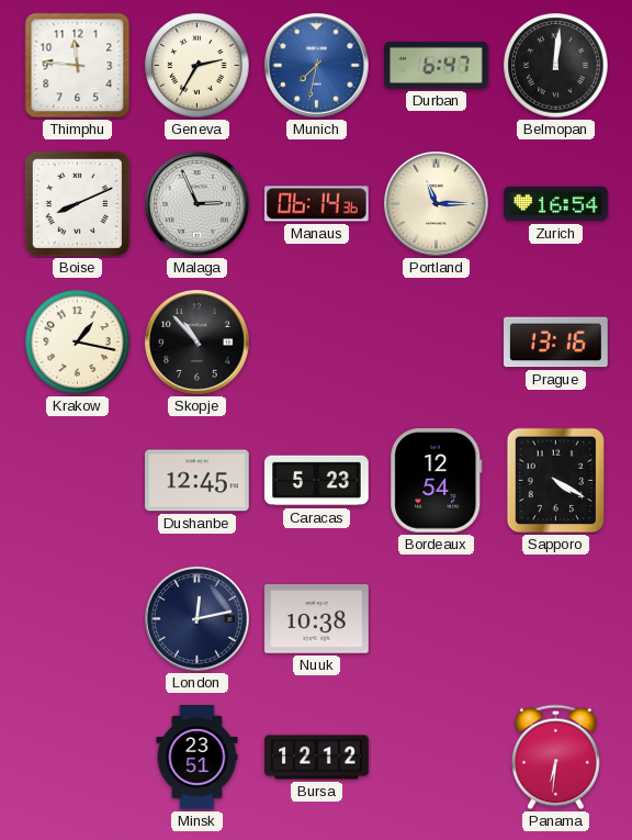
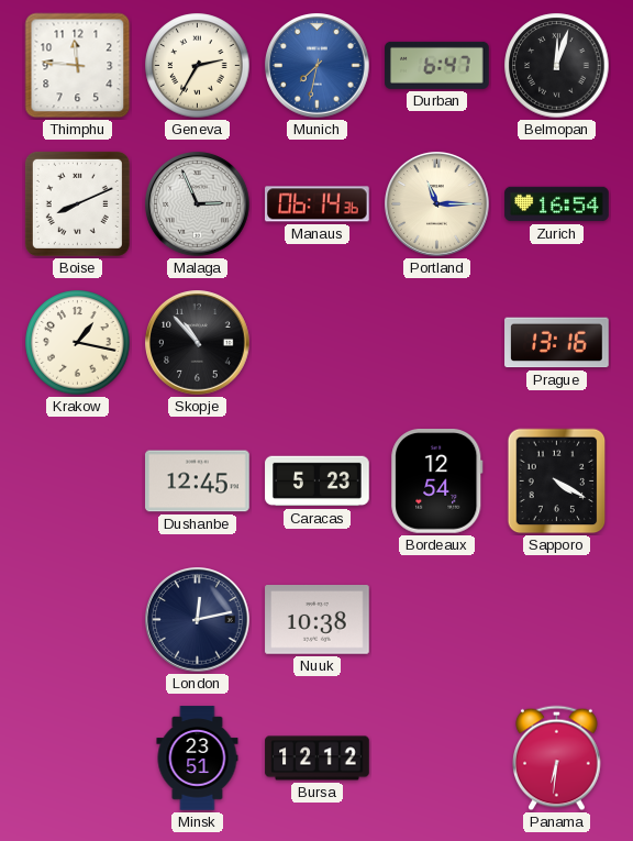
Belmopan: 12:01 -> 12:03
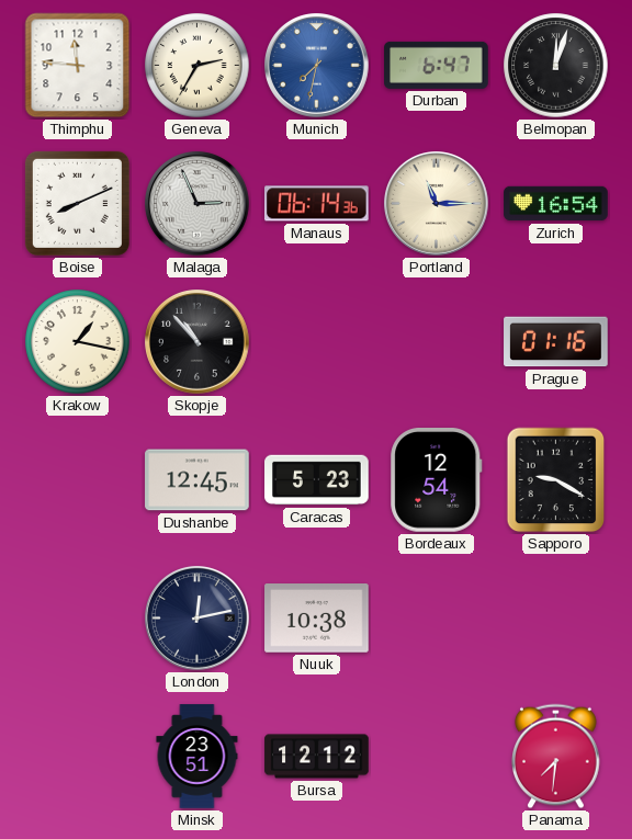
Prague: 13:16 -> 01:16
Sapporo: 4:20 -> 9:20
Panama: 6:31 -> 7:31
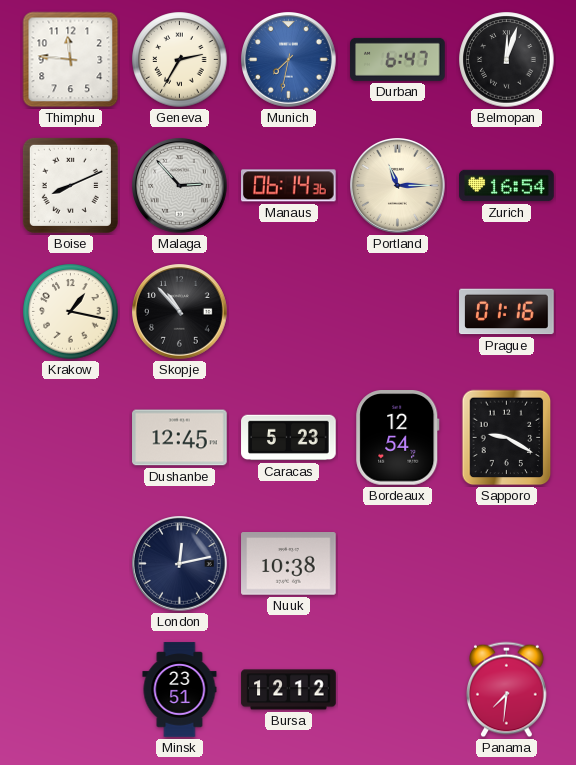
Malaga: 2:56 -> 2:53
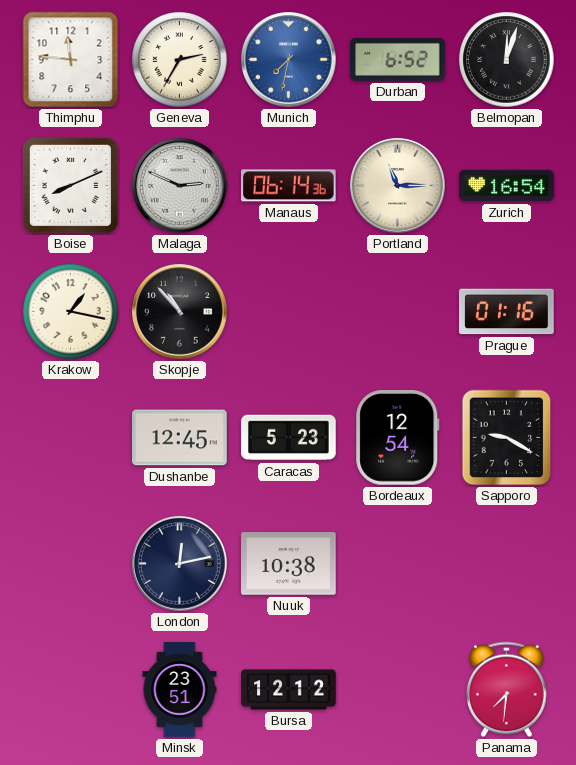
Durban: 6:47 -> 6:52
Malaga: 2:53 -> 2:49
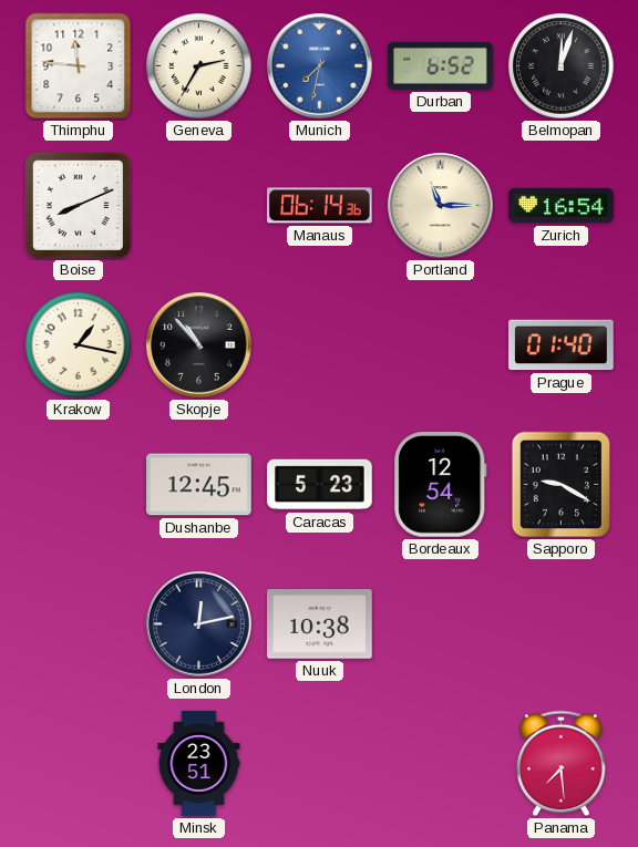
Malaga: 2:49 -> none
Prague: 01:16 -> 01:40
Bursa: 12:12 -> none
Panama: 7:31 -> 7:29
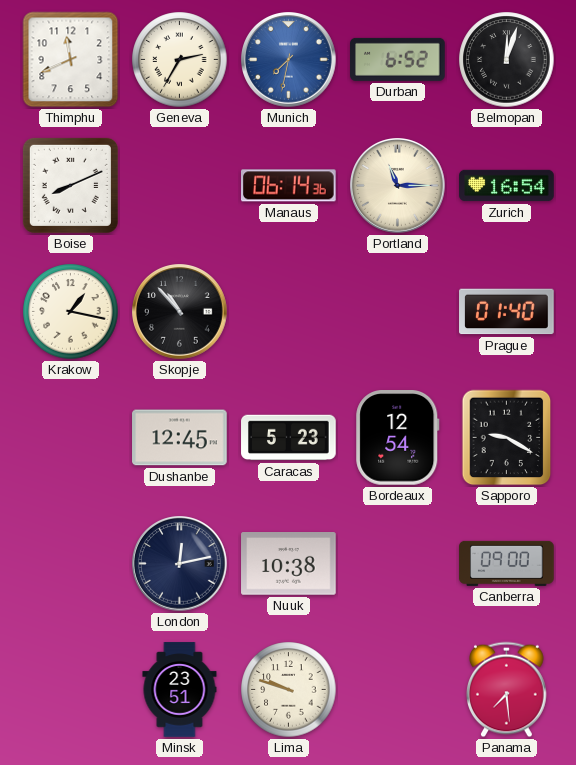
Thimphu: 11:46 -> 11:41
Canberra: none -> 09:00
Lima: none -> 9:48
